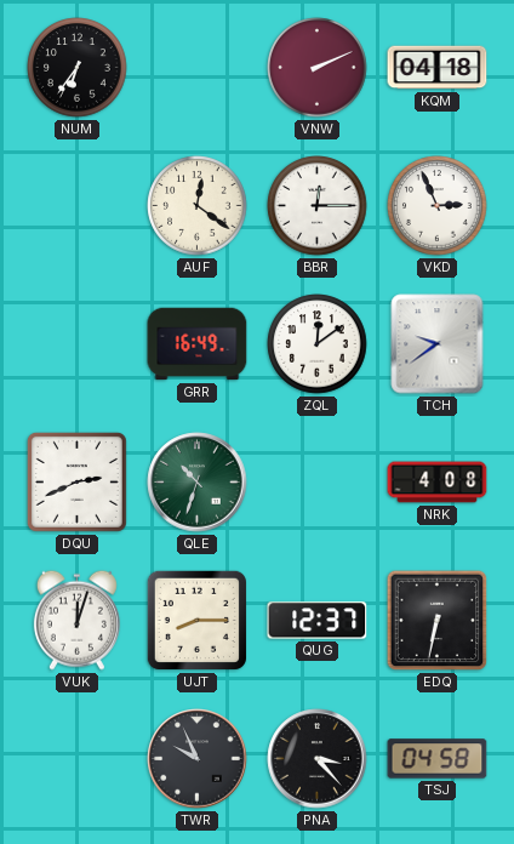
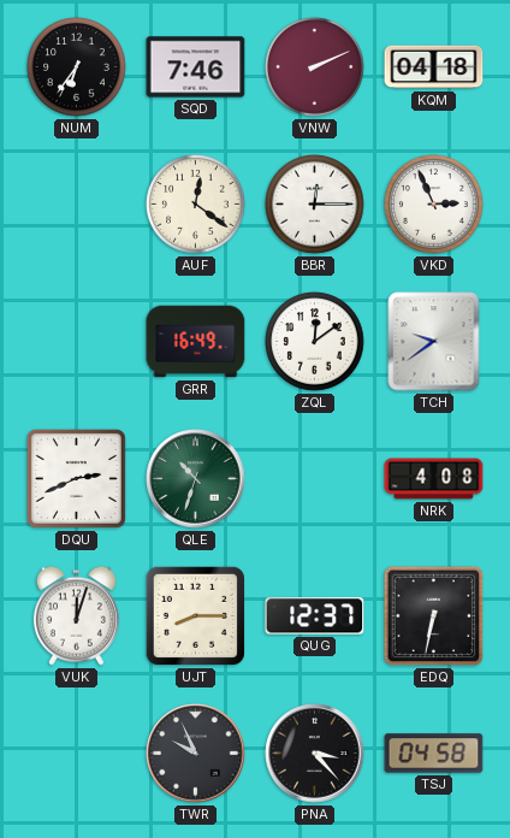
SQD: none -> 7:46
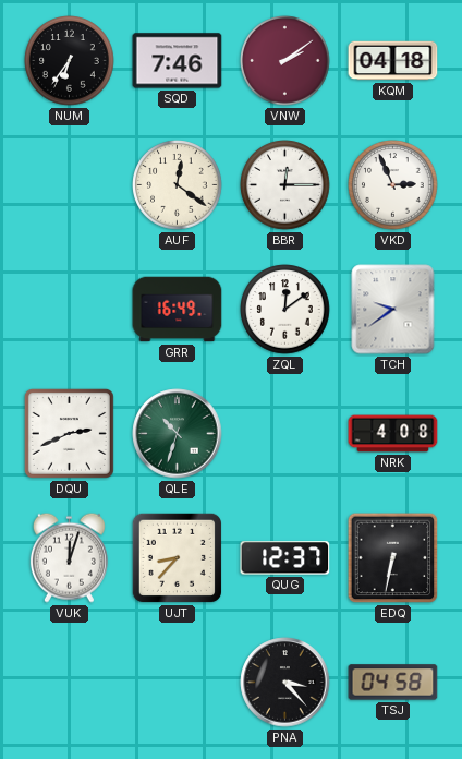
VNW: 2:11 -> 2:09
UJT: 8:15 -> 8:37
TWR: 9:56 -> none
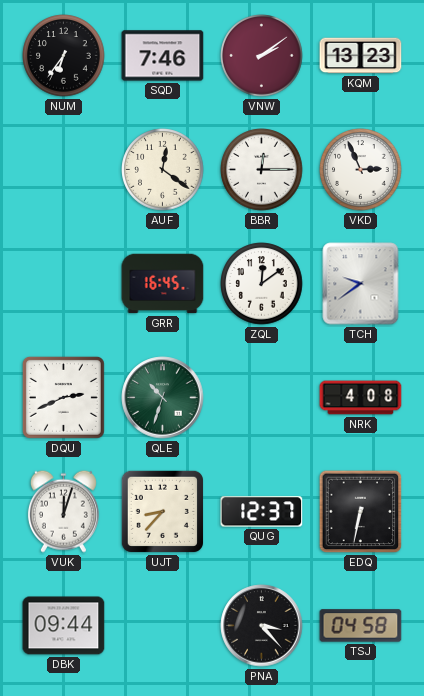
KQM: 04:18 -> 13:23
GRR: 16:49 -> 16:45
DBK: none -> 09:44
